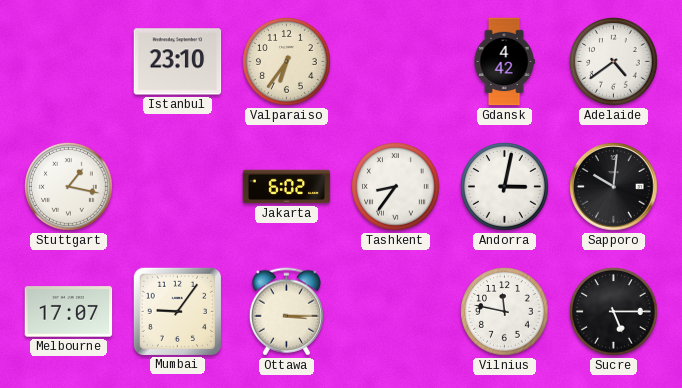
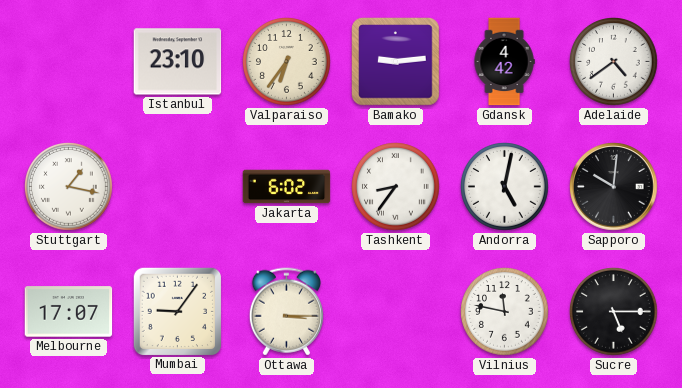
Bamako: none -> 9:14
Andorra: 3:02 -> 5:02
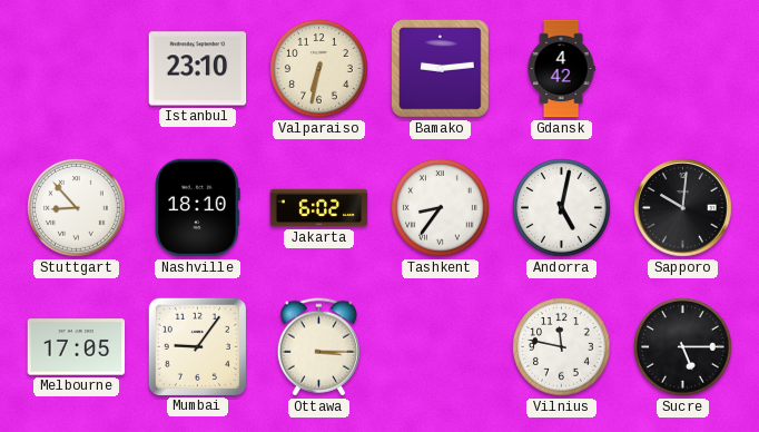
Valparaiso: 6:36 -> 6:32
Adelaide: 4:39 -> none
Stuttgart: 1:17 -> 8:53
Nashville: none -> 18:10
Melbourne: 17:07 -> 17:05
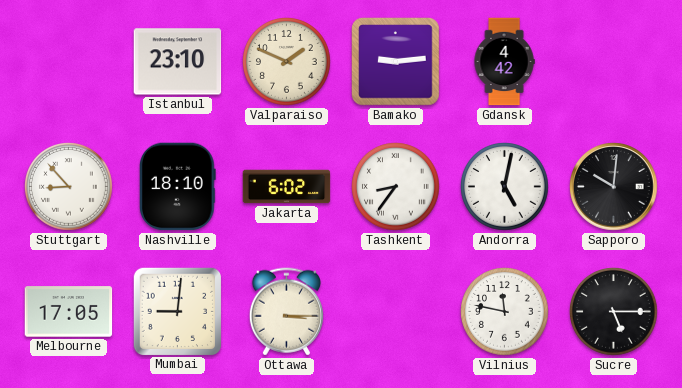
Valparaiso: 6:32 -> 1:49
Mumbai: 9:06 -> 9:01
